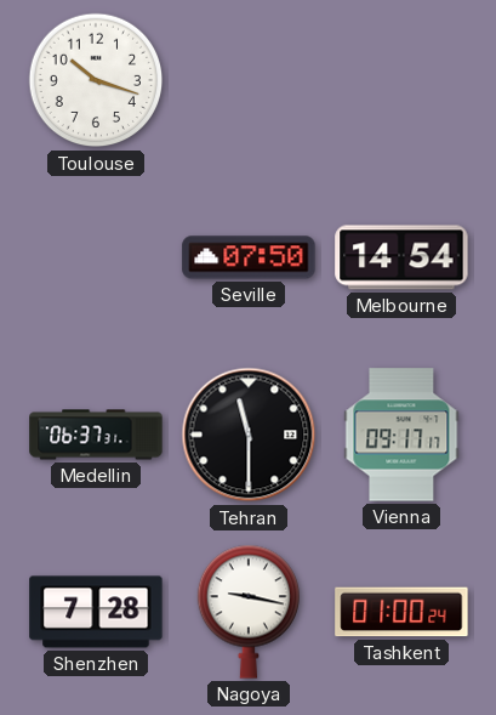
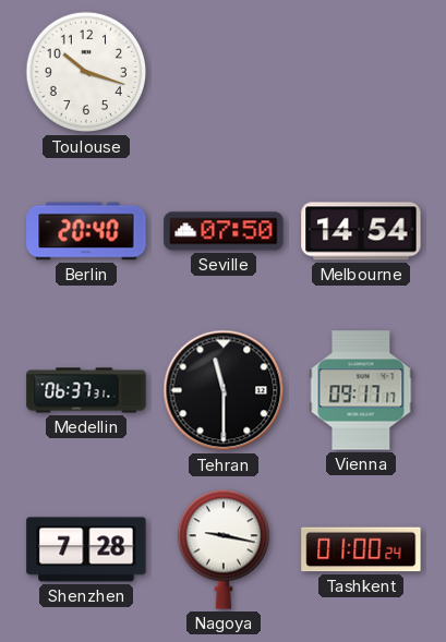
Berlin: none -> 20:40
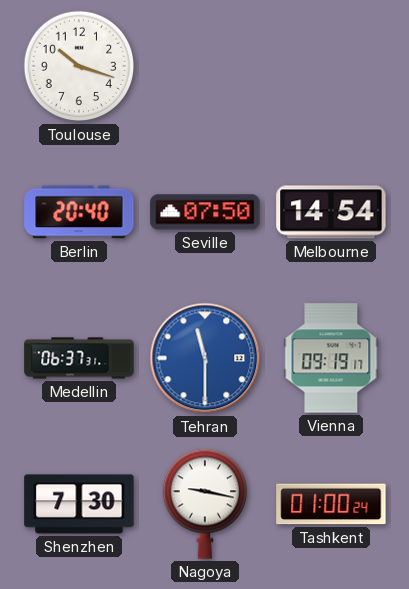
Tehran dial: black -> blue
Vienna: 09:17 -> 09:19
Shenzhen: 7:28 -> 7:30
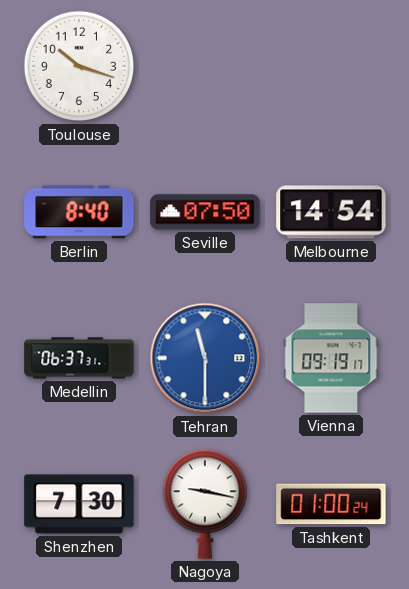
Berlin: 20:40 -> 8:40
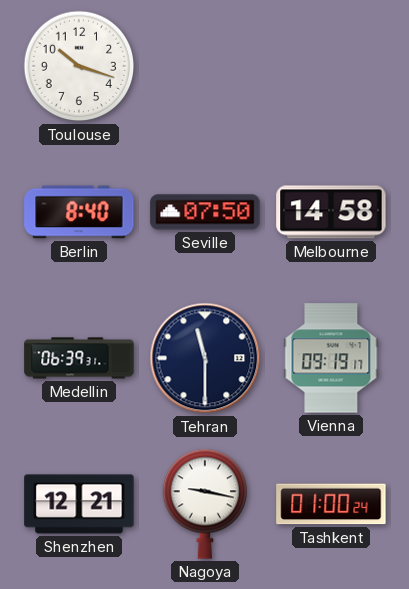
Melbourne: 14:54 -> 14:58
Medellin: 06:37 -> 06:39
Tehran dial: blue -> navy
Shenzhen: 7:30 -> 12:21
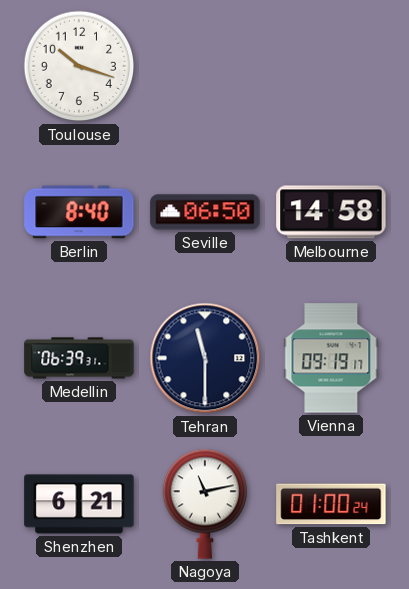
Seville: 07:50 -> 06:50
Shenzhen: 12:21 -> 6:21
Nagoya: 9:17 -> 11:13
